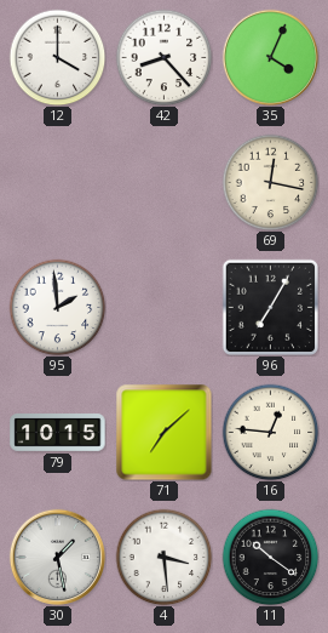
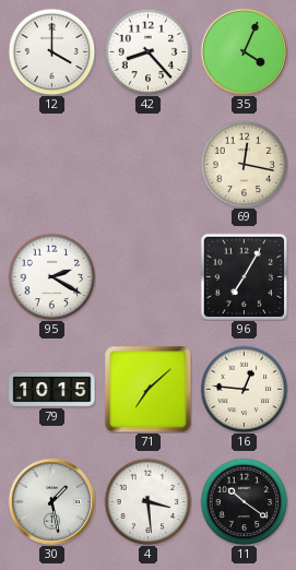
95: 1:59 -> 2:20
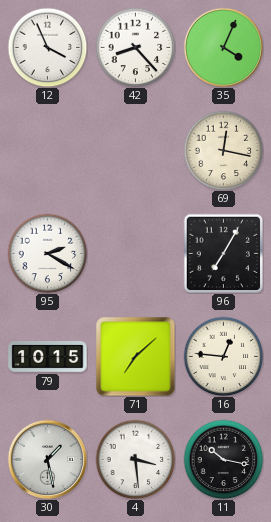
12: 4:00 -> 3:56
11: 10:21 -> 10:17
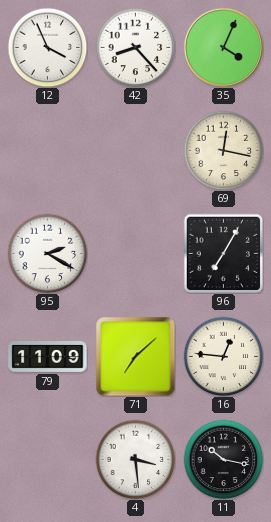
79: 10:15 -> 11:09
30: 1:28 -> none
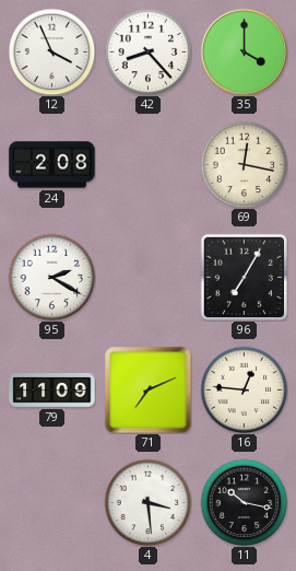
35: 4:04 -> 4:00
24: none -> 2:08
71: 7:08 -> 7:11
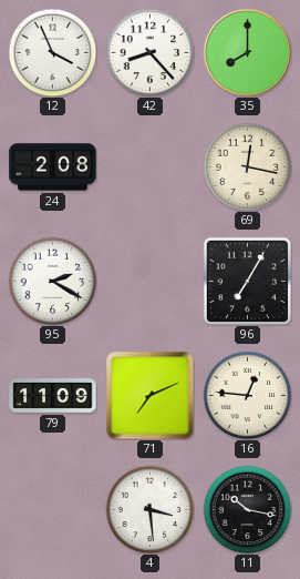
35: 4:00 -> 8:00
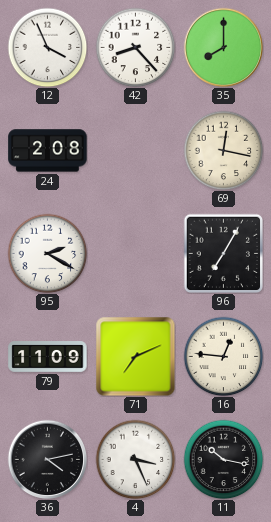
36: none -> 4:13
4: 3:29 -> 3:26
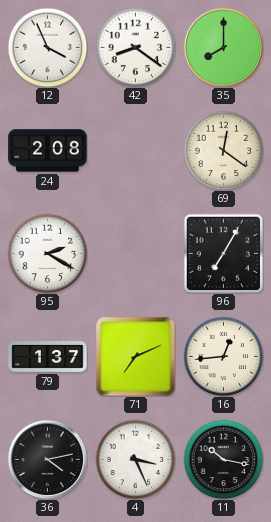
42: 8:23 -> 8:21
69: 12:17 -> 12:21
79: 11:09 -> 1:37
16: 12:46 -> 12:44
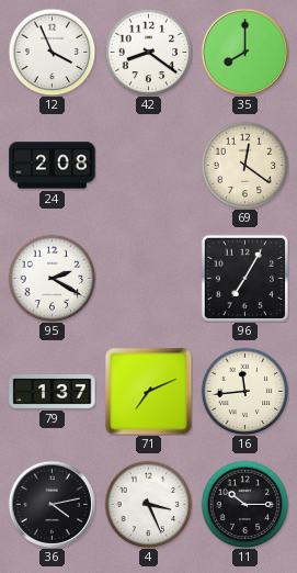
16: 12:44 -> 11:44
11: 10:17 -> 10:15
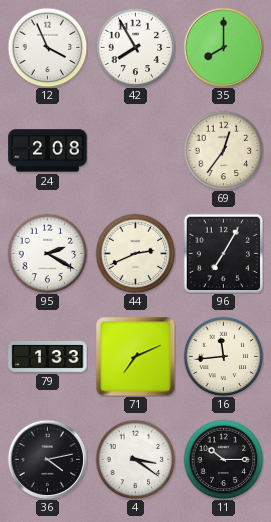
42: 8:21 -> 7:55
69: 12:21 -> 12:36
44: none -> 2:41
79: 1:37 -> 1:33
4: 3:26 -> 3:21
